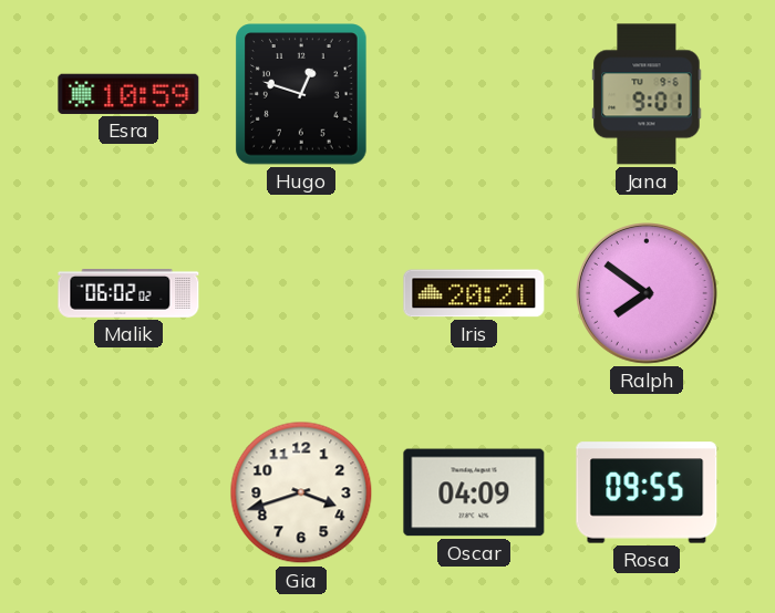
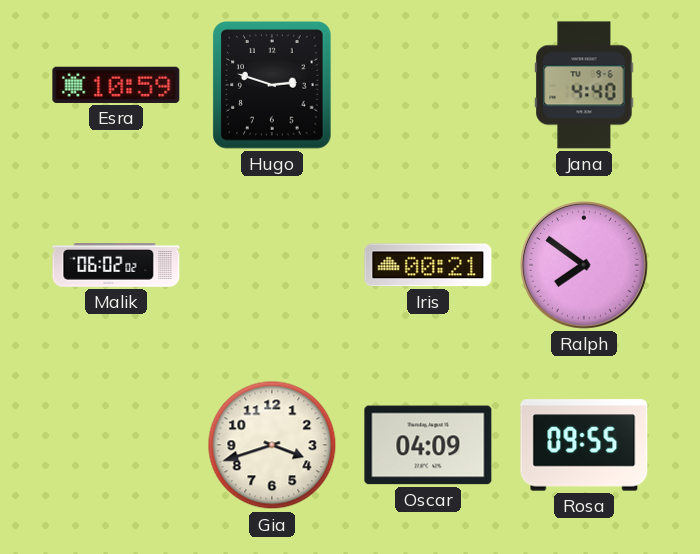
Hugo: 12:48 -> 2:48
Jana: 9:01 -> 4:40
Iris: 20:21 -> 00:21
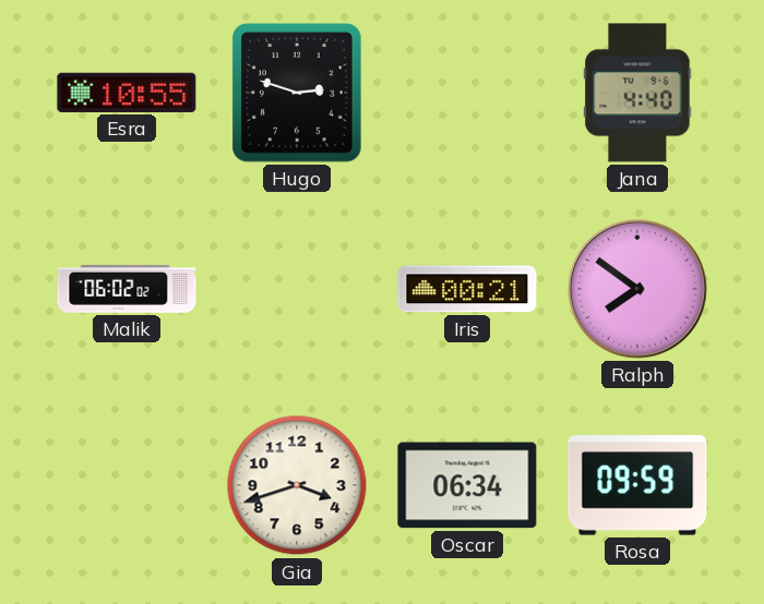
Esra: 10:59 -> 10:55
Oscar: 04:09 -> 06:34
Rosa: 09:55 -> 09:59
